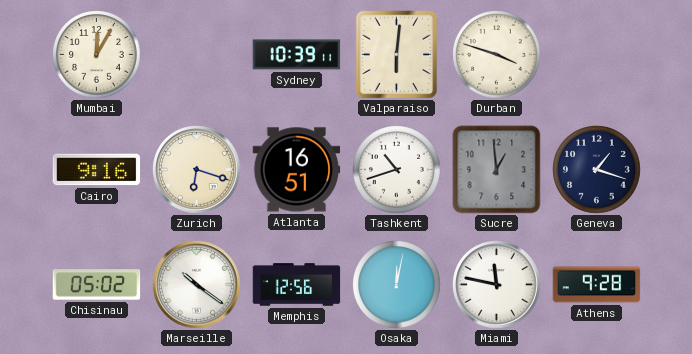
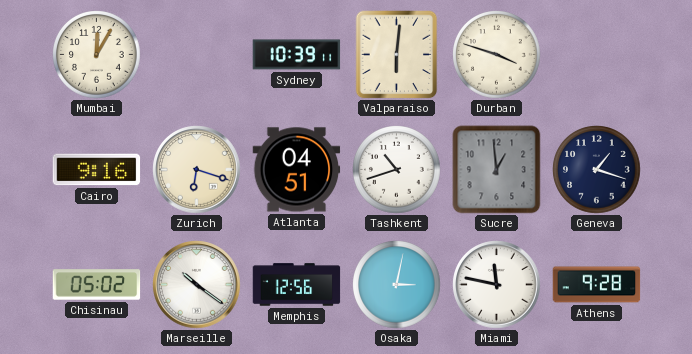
Atlanta: 16:51 -> 04:51
Osaka: 12:02 -> 3:02
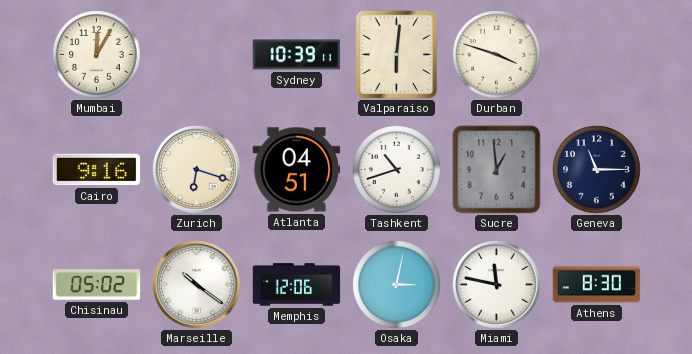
Geneva: 1:18 -> 11:15
Memphis: 12:56 -> 12:06
Athens: 9:28 -> 8:30
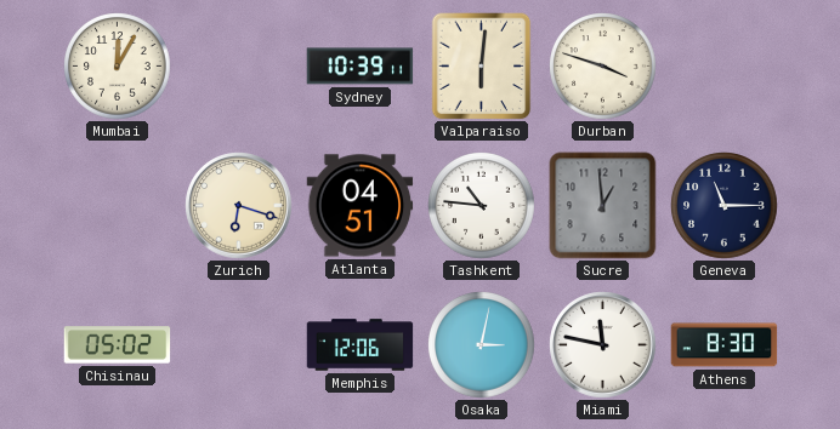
Cairo: 9:16 -> none
Tashkent: 10:42 -> 10:46
Marseille: 10:21 -> none
